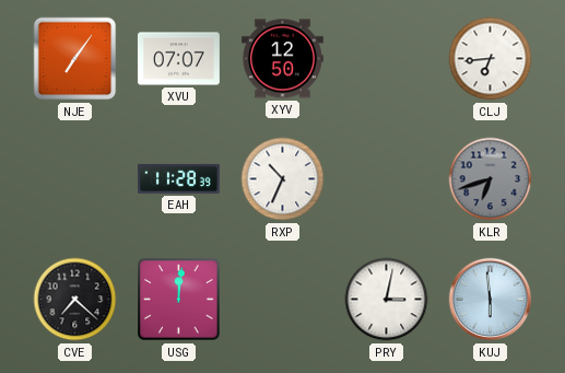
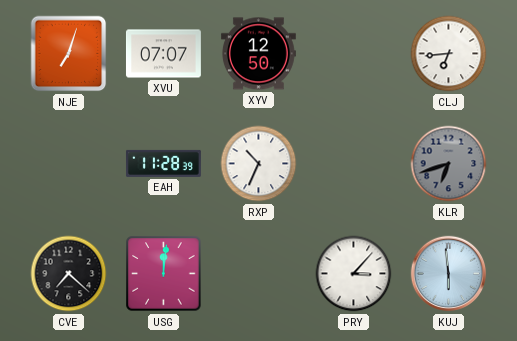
NJE: 7:06 -> 7:03
PRY: 3:02 -> 3:07
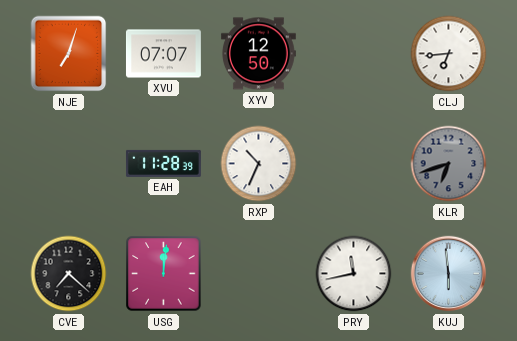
PRY: 3:07 -> 11:43
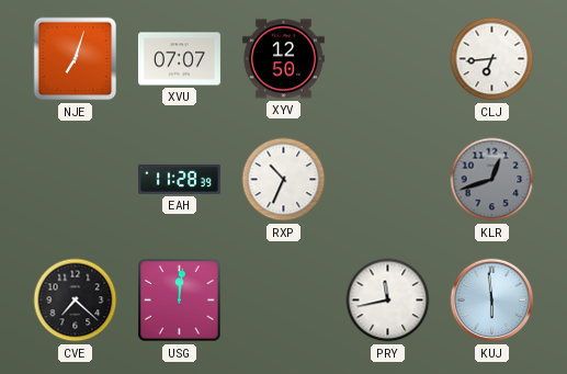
KLR: 6:42 -> 12:42
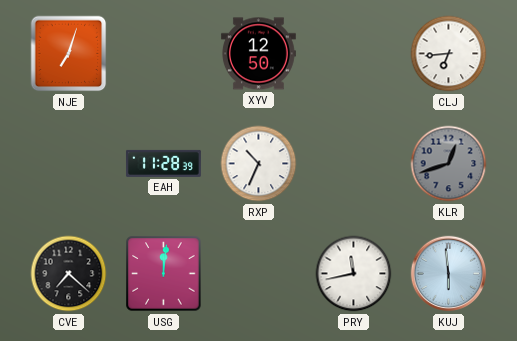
XVU: 07:07 -> none
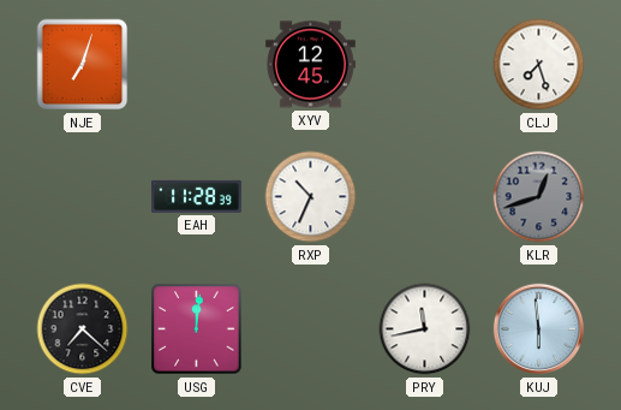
XYV: 12:50 -> 12:45
CLJ: 6:44 -> 7:27
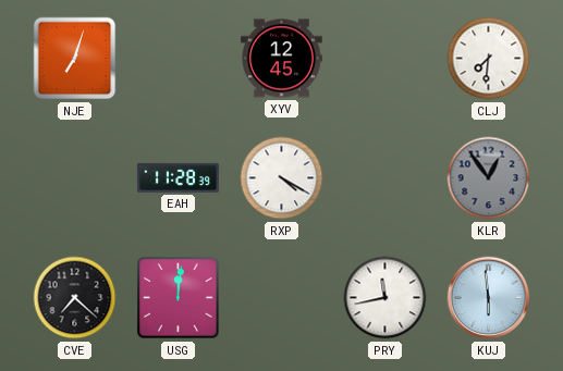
CLJ: 7:27 -> 7:31
RXP: 10:34 -> 4:20
KLR: 12:42 -> 12:54
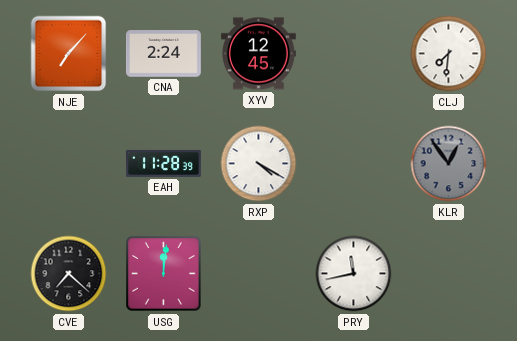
NJE: 7:03 -> 7:07
CNA: none -> 2:24
KUJ: 5:59 -> none
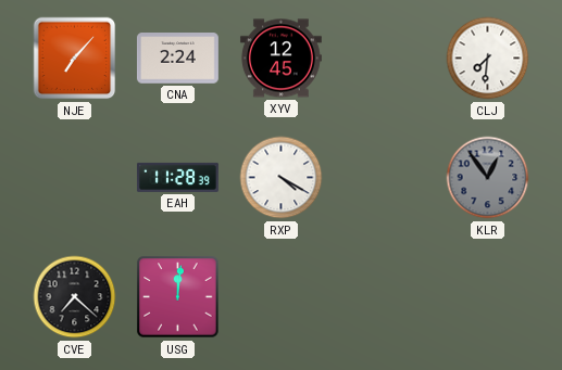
PRY: 11:43 -> none
